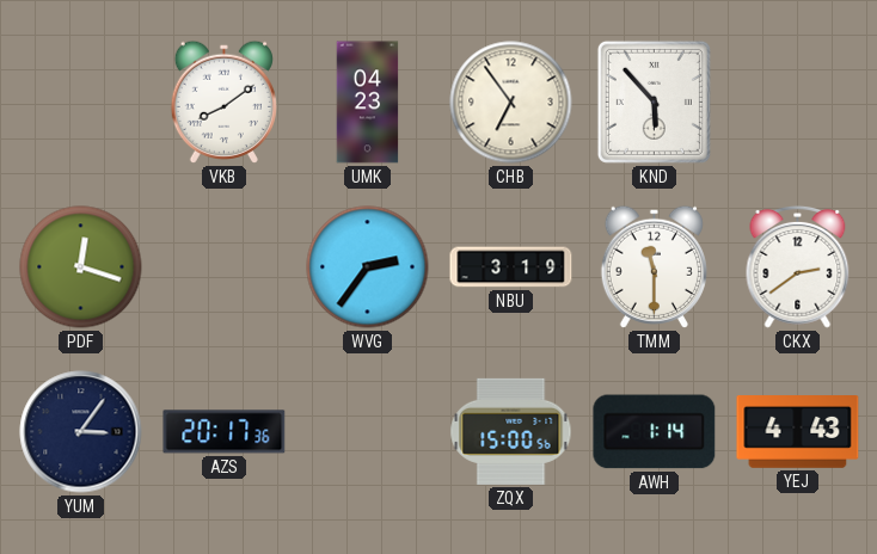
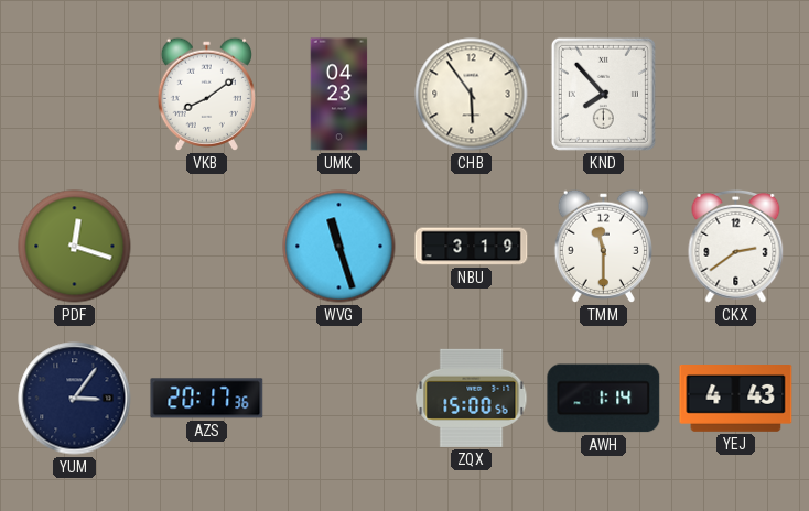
CHB: 6:54 -> 5:54
KND: 5:53 -> 7:53
WVG: 2:36 -> 11:27
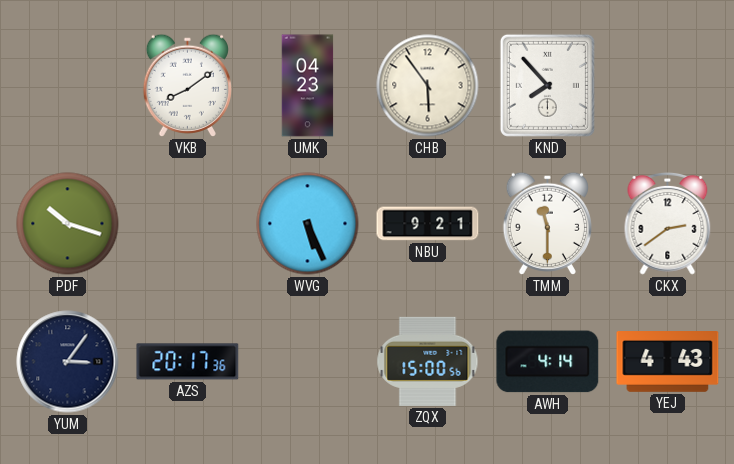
PDF: 12:18 -> 10:18
WVG: 11:27 -> 5:26
NBU: 3:19 -> 9:21
AWH: 1:14 -> 4:14
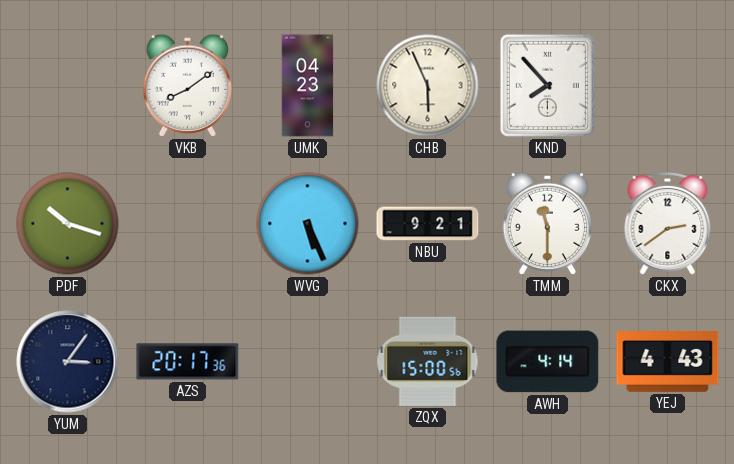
CHB: 5:54 -> 5:56
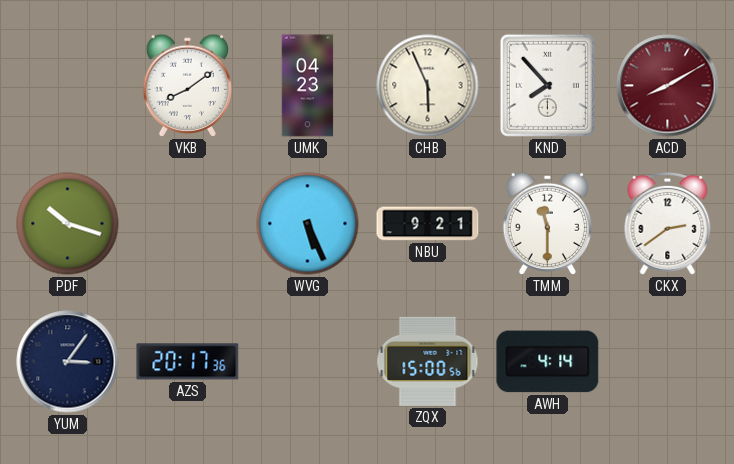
ACD: none -> 8:10
YEJ: 4:43 -> none
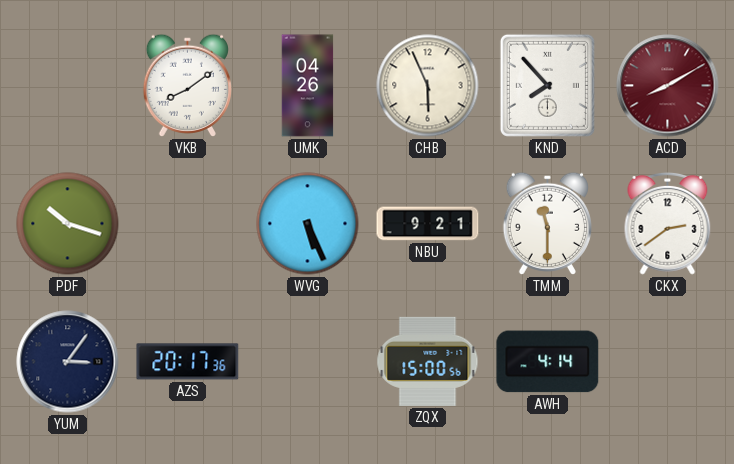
UMK: 04:23 -> 04:26
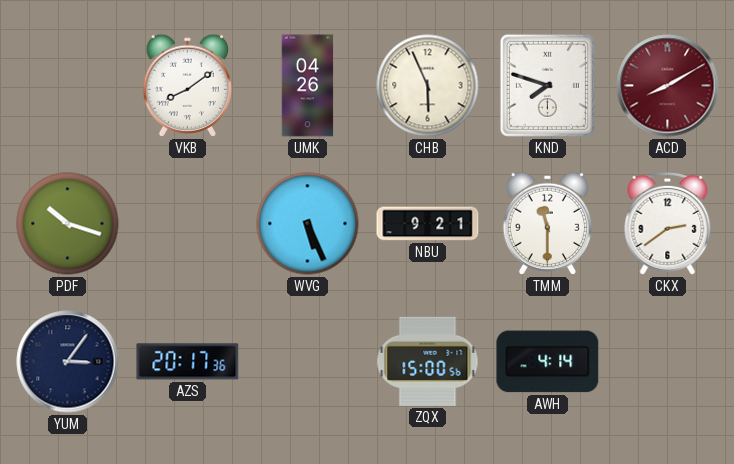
KND: 7:53 -> 7:48
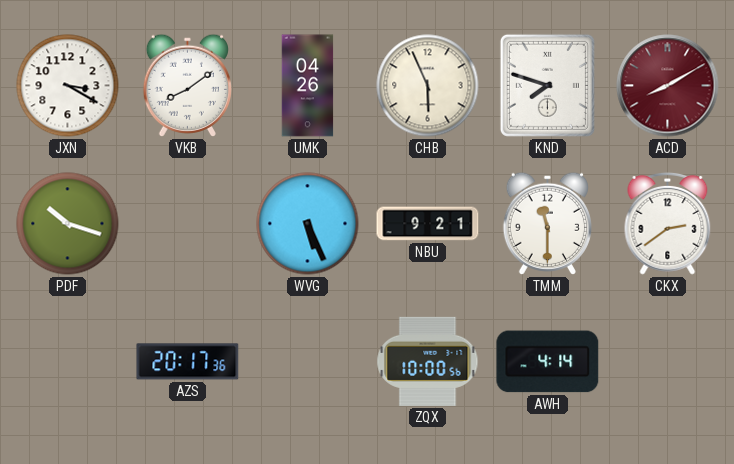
JXN: none -> 3:20
YUM: 3:06 -> none
ZQX: 15:00 -> 10:00
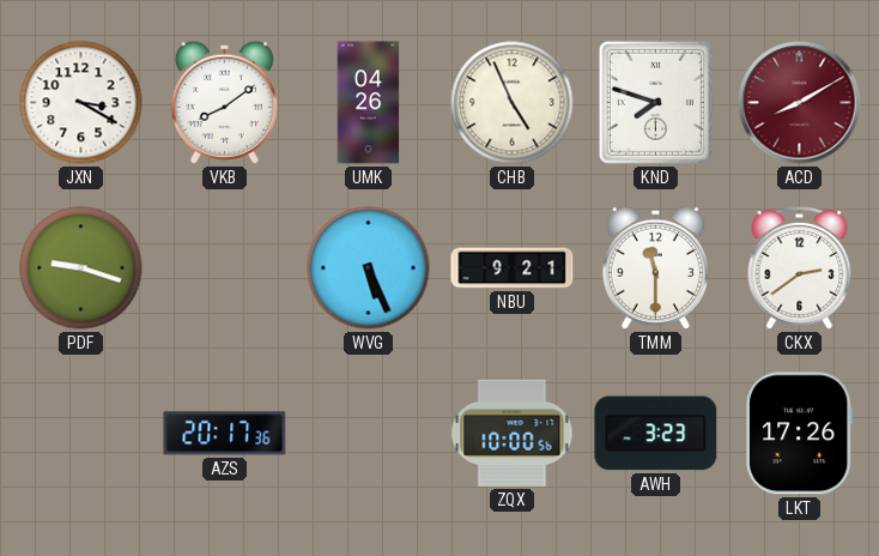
CHB: 5:56 -> 4:56
PDF: 10:18 -> 9:18
AWH: 4:14 -> 3:23
LKT: none -> 17:26
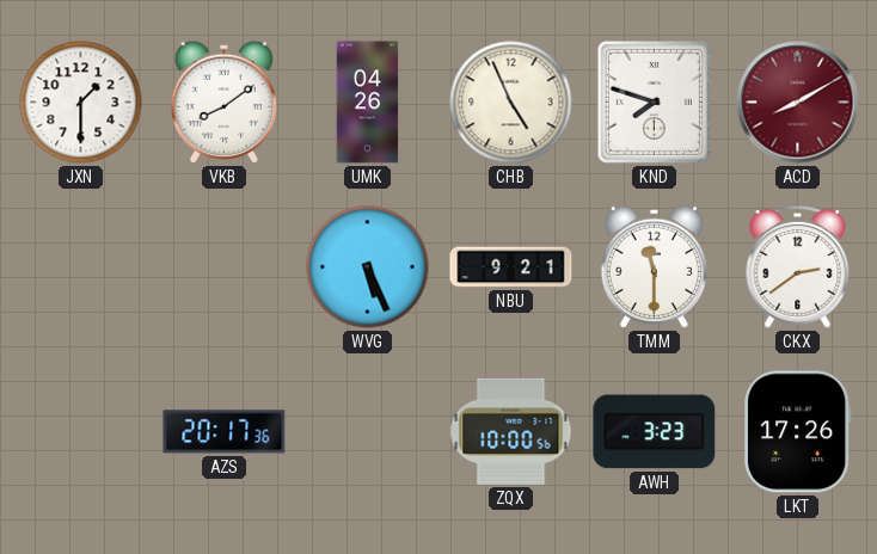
JXN: 3:20 -> 1:30
PDF: 9:18 -> none
